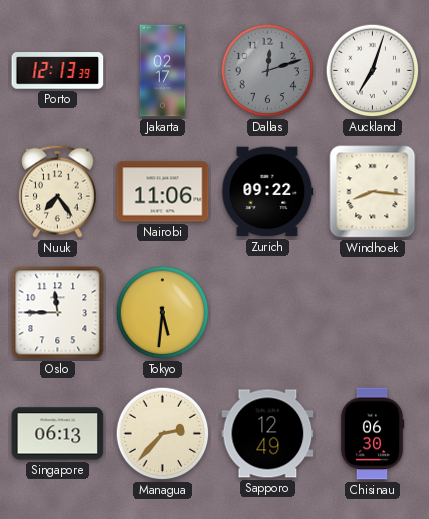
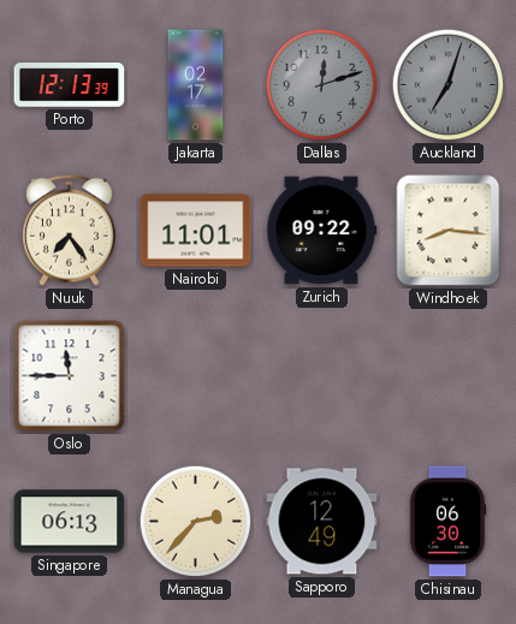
Auckland dial: white -> grey
Nairobi: 11:06 -> 11:01
Tokyo: 5:31 -> none
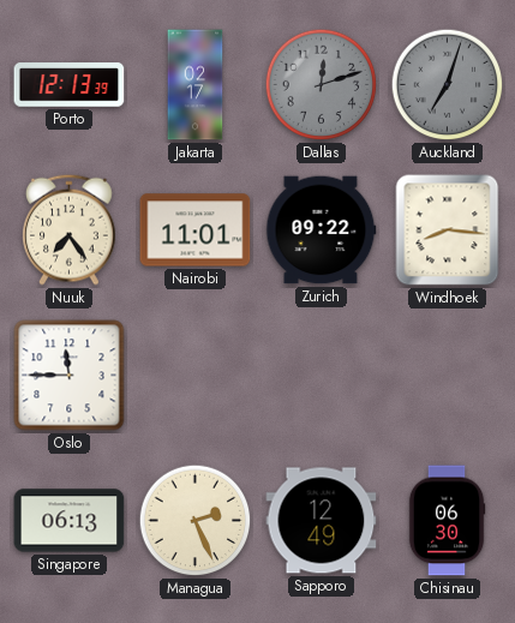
Managua: 2:37 -> 2:26
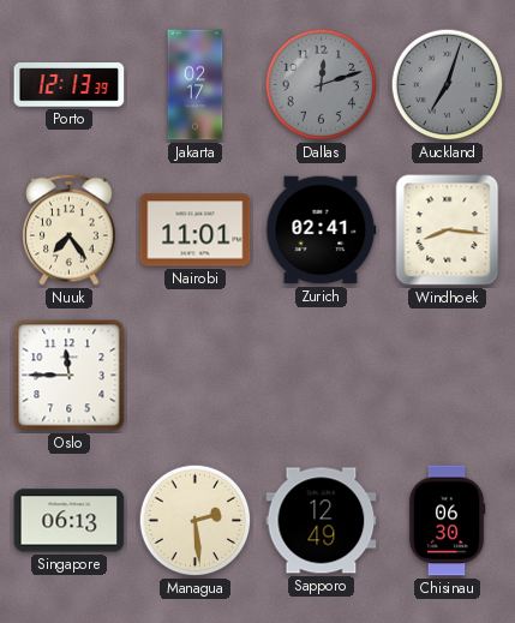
Zurich: 09:22 -> 02:41
Managua: 2:26 -> 2:29
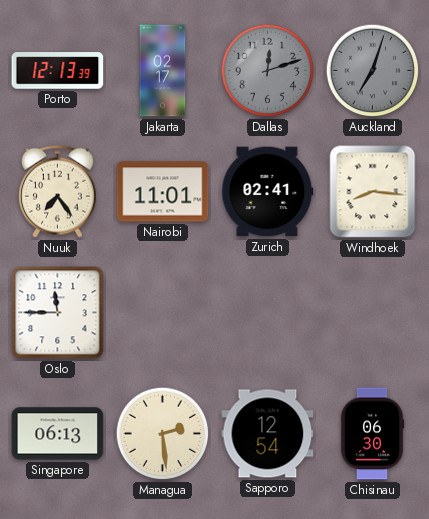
Sapporo: 12:49 -> 12:54
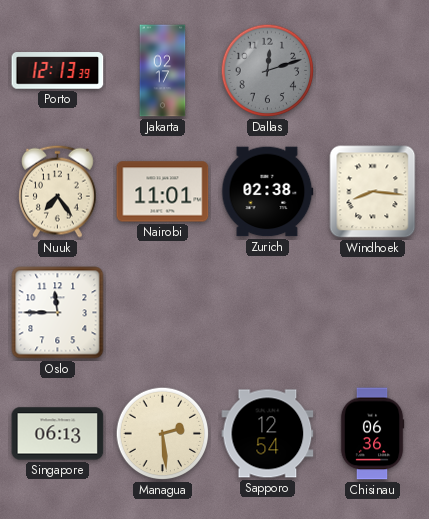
Auckland: 7:03 -> none
Zurich: 02:41 -> 02:38
Chisinau: 06:30 -> 06:36
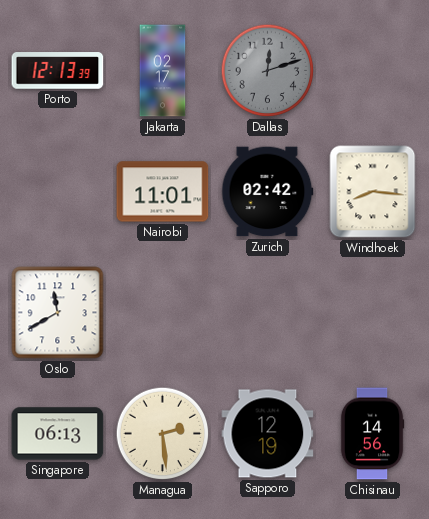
Nuuk: 7:24 -> none
Zurich: 02:38 -> 02:42
Oslo: 11:45 -> 11:40
Sapporo: 12:54 -> 12:19
Chisinau: 06:36 -> 14:56
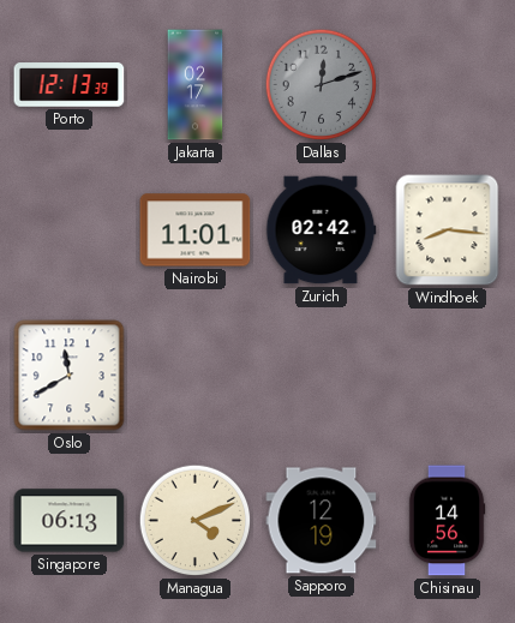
Managua: 2:29 -> 4:11
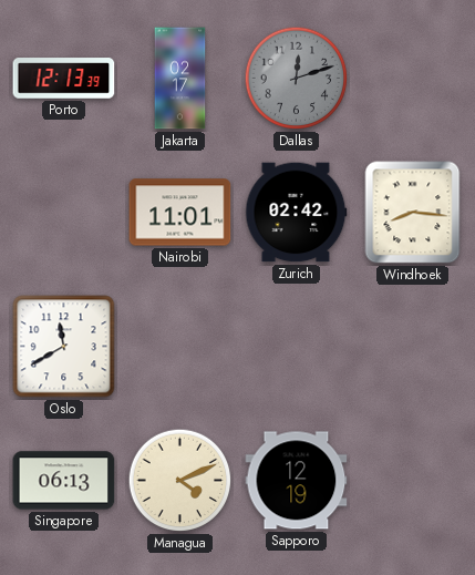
Chisinau: 14:56 -> none
